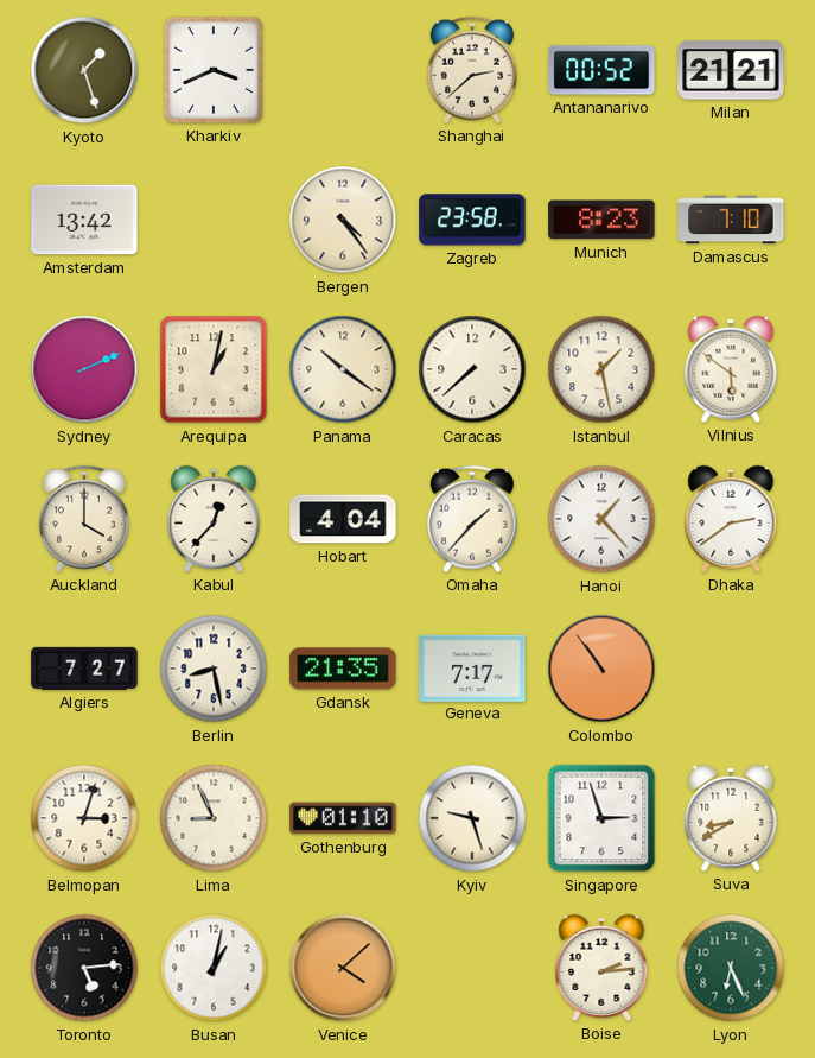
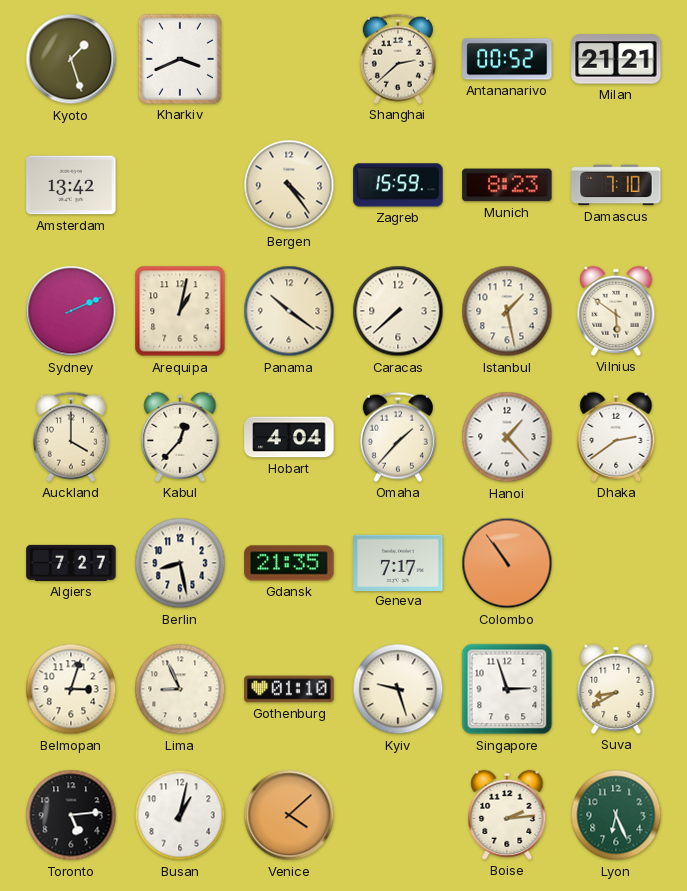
Zagreb: 23:58 -> 15:59
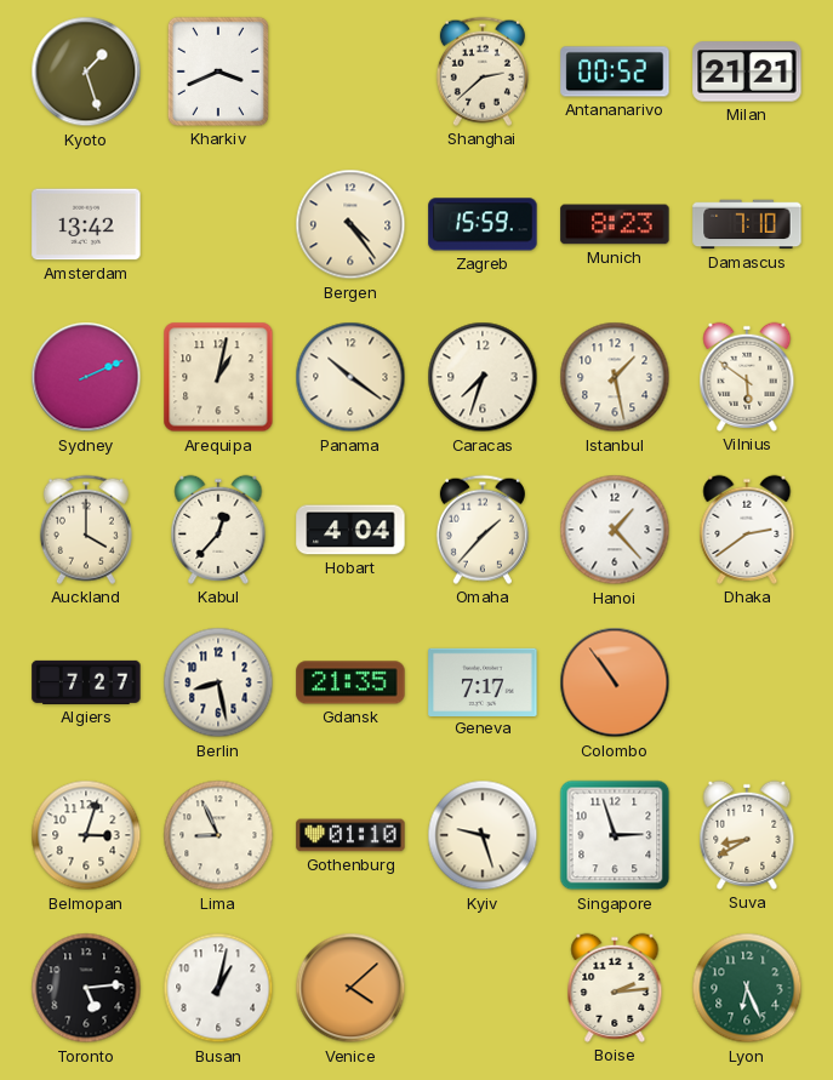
Caracas: 7:38 -> 7:33
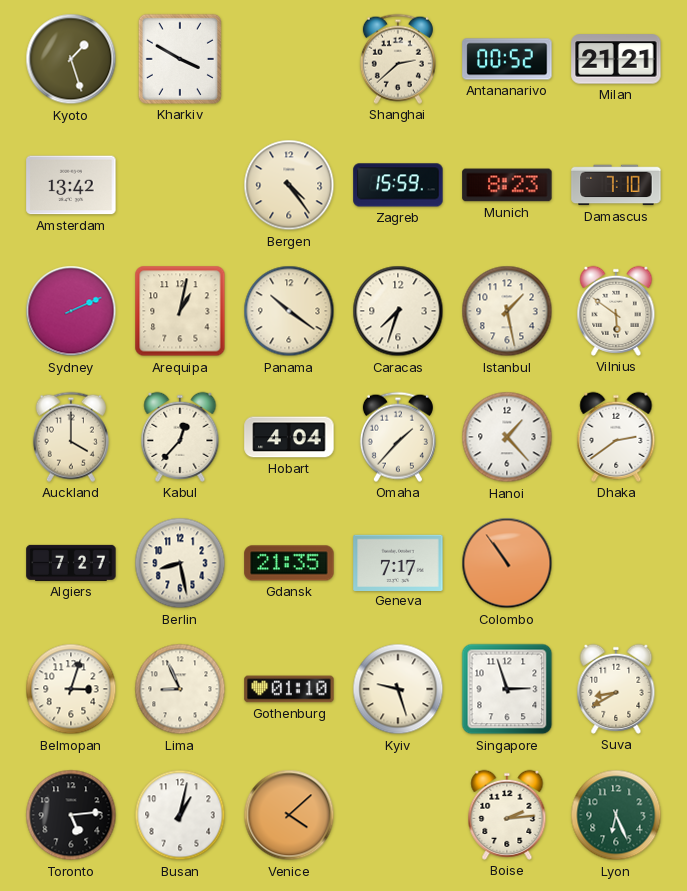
Kharkiv: 3:41 -> 3:50
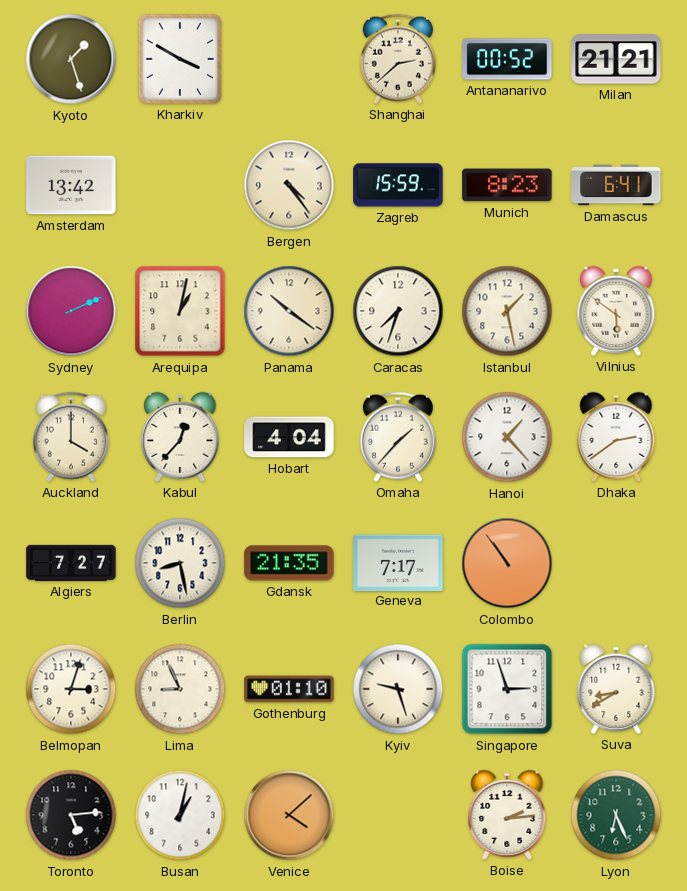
Damascus: 7:10 -> 6:41
